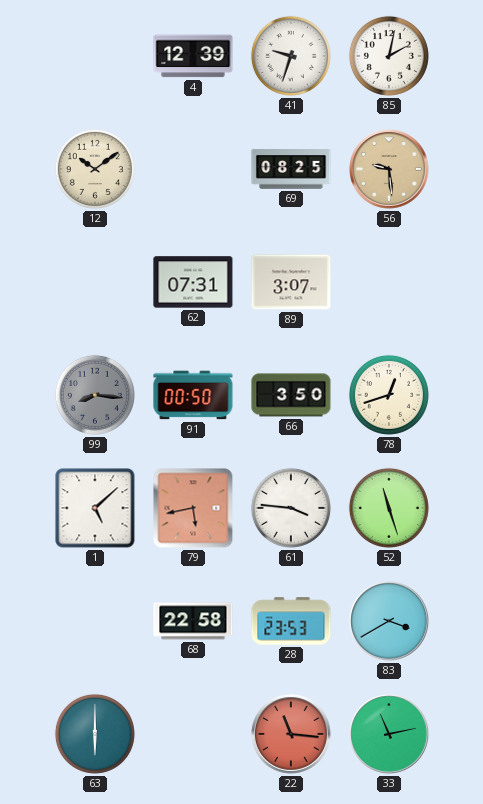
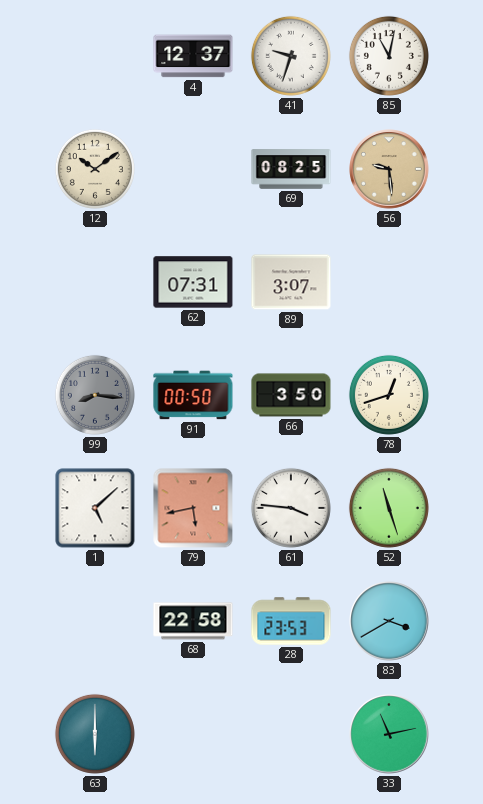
4: 12:39 -> 12:37
85: 2:02 -> 11:02
22: 11:16 -> none
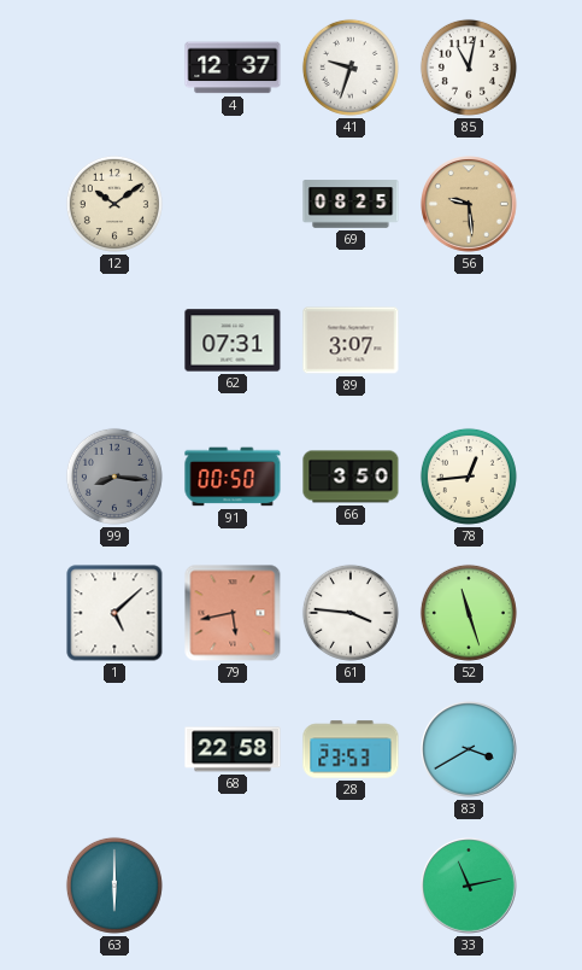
78: 12:42 -> 12:44
